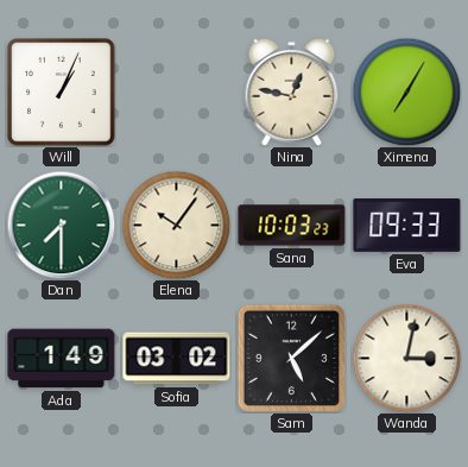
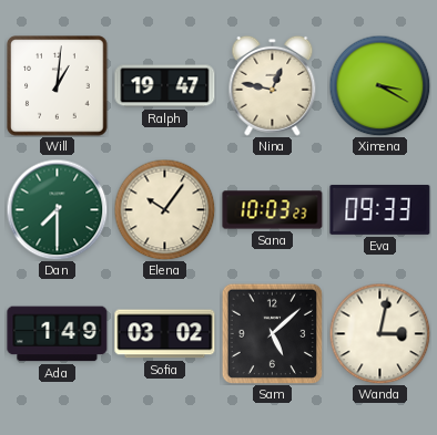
Will: 1:04 -> 1:01
Ralph: none -> 19:47
Ximena: 7:05 -> 3:20
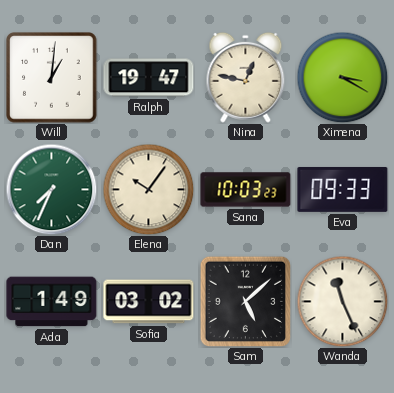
Dan: 7:30 -> 7:34
Wanda: 3:02 -> 11:26
